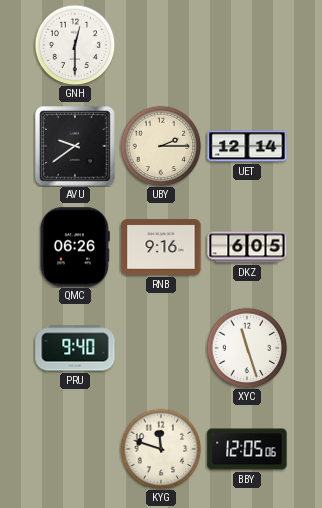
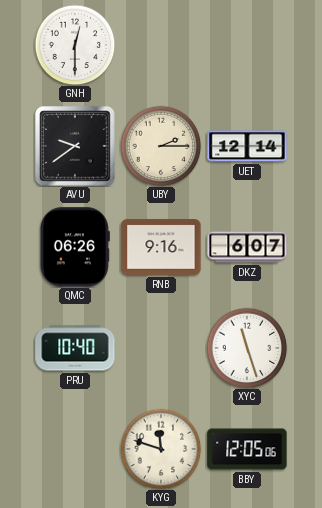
DKZ: 6:05 -> 6:07
PRU: 9:40 -> 10:40
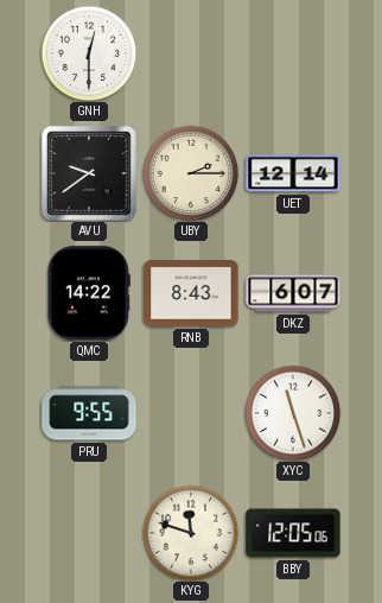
QMC: 06:26 -> 14:22
RNB: 9:16 -> 8:43
PRU: 10:40 -> 9:55
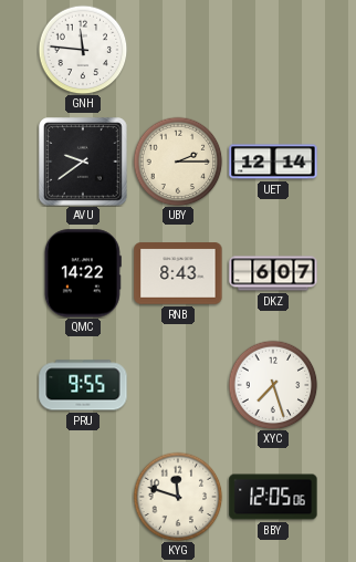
GNH: 12:30 -> 11:46
XYC: 11:27 -> 7:27
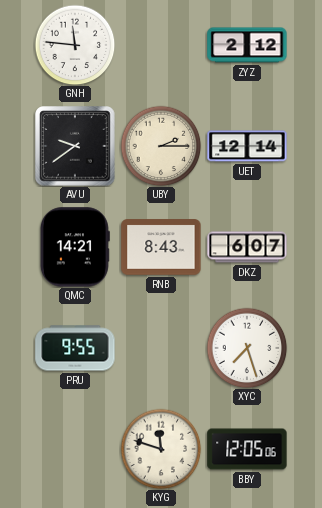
ZYZ: none -> 2:12
QMC: 14:22 -> 14:21
